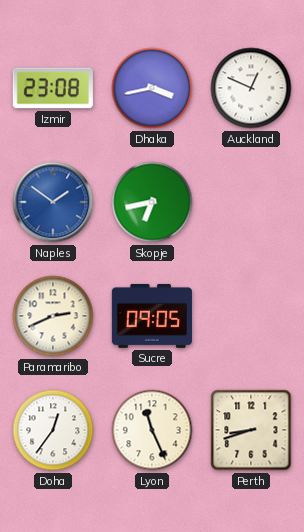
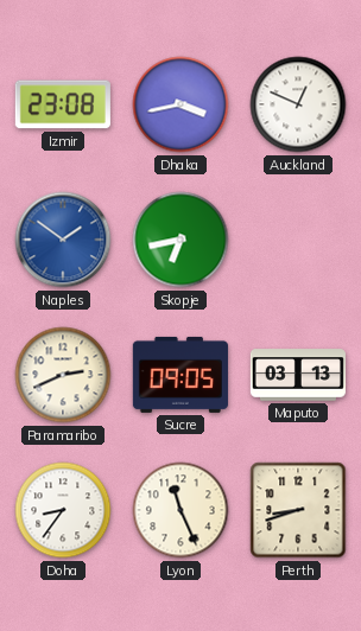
Maputo: none -> 03:13
Doha: 12:36 -> 8:36
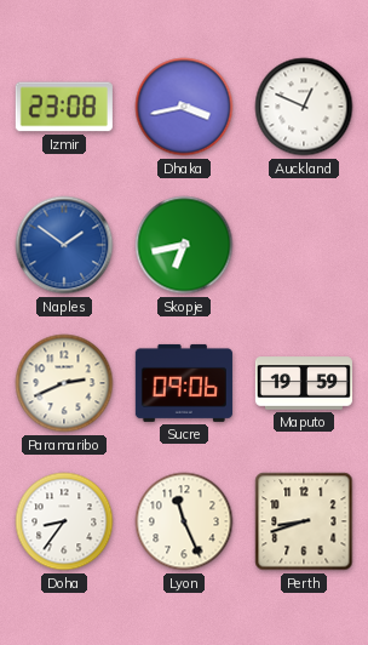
Sucre: 09:05 -> 09:06
Maputo: 03:13 -> 19:59
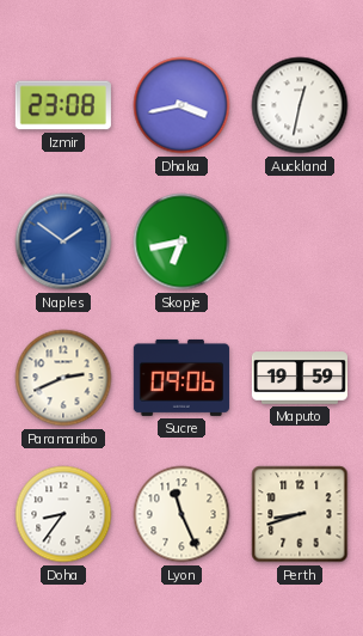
Auckland: 12:49 -> 12:32
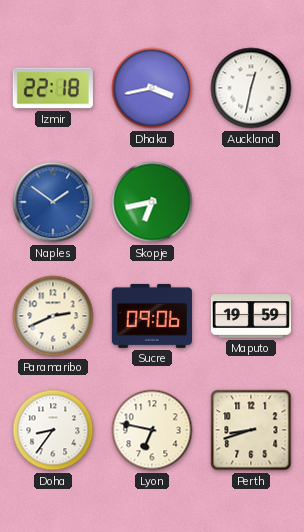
Izmir: 23:08 -> 22:18
Lyon: 11:26 -> 6:47
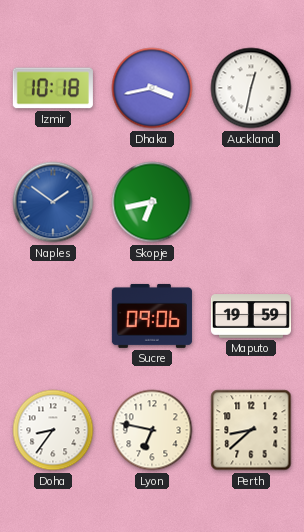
Izmir: 22:18 -> 10:18
Paramaribo: 2:41 -> none
Perth: 8:42 -> 8:38
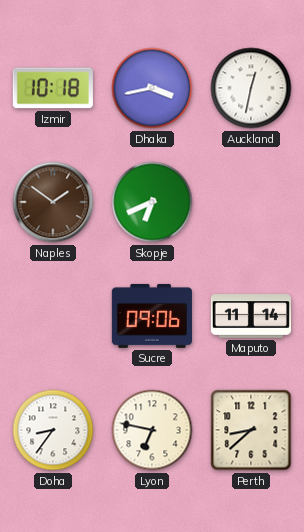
Naples dial: blue -> brown
Skopje: 6:43 -> 6:41
Maputo: 19:59 -> 11:14
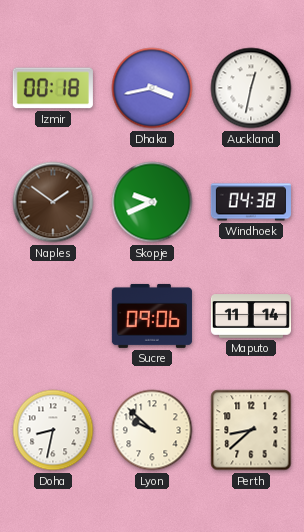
Izmir: 10:18 -> 00:18
Skopje: 6:41 -> 9:41
Windhoek: none -> 04:38
Doha: 8:36 -> 8:32
Lyon: 6:47 -> 9:52
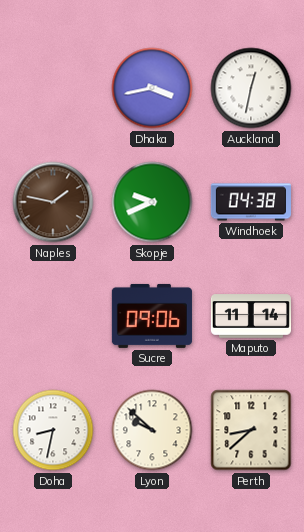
Izmir: 00:18 -> none
Naples: 1:51 -> 1:47
